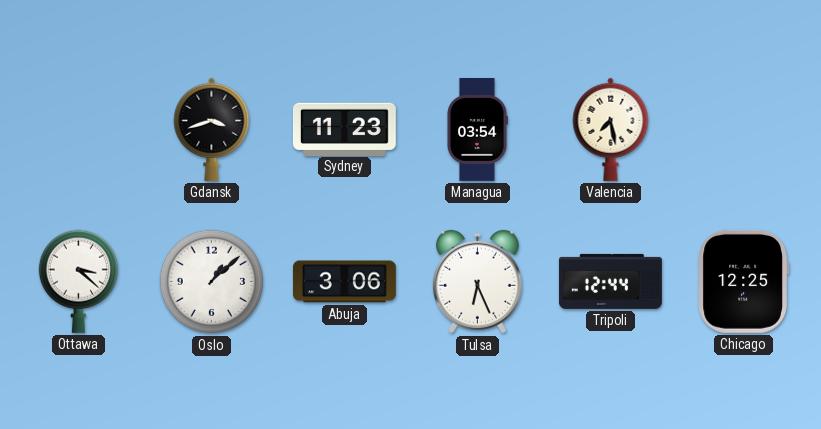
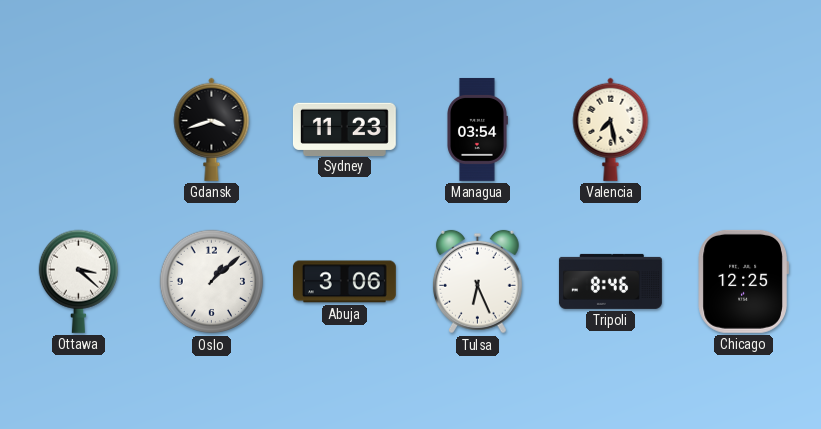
Tripoli: 12:44 -> 8:46
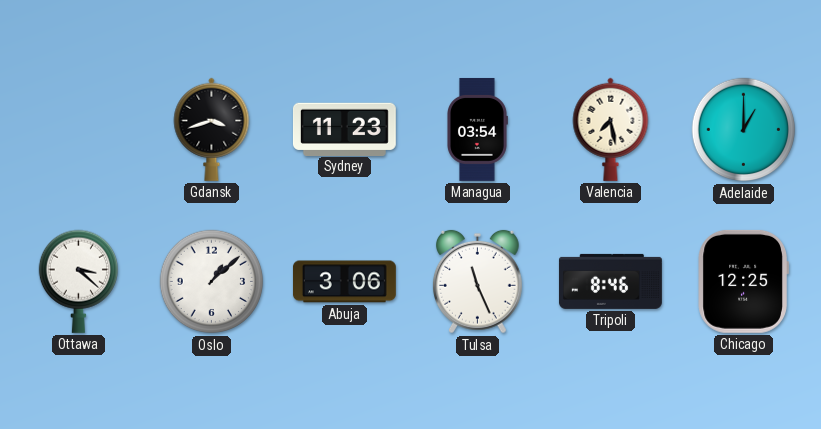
Adelaide: none -> 1:00
Tulsa: 6:26 -> 11:26
